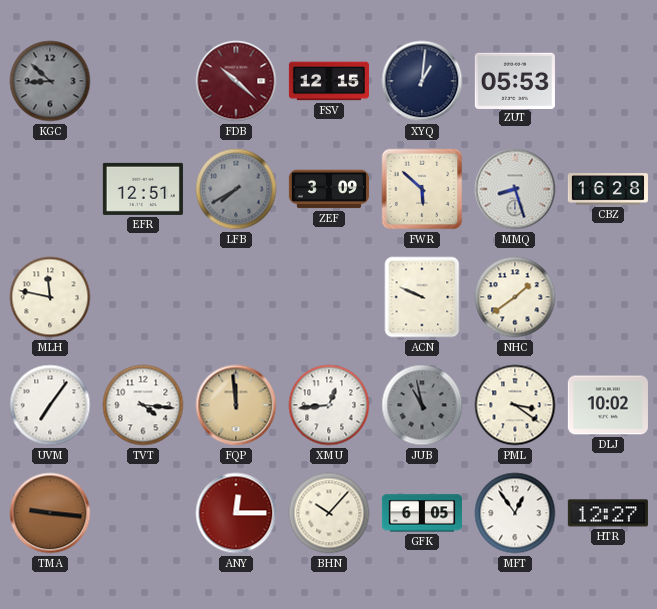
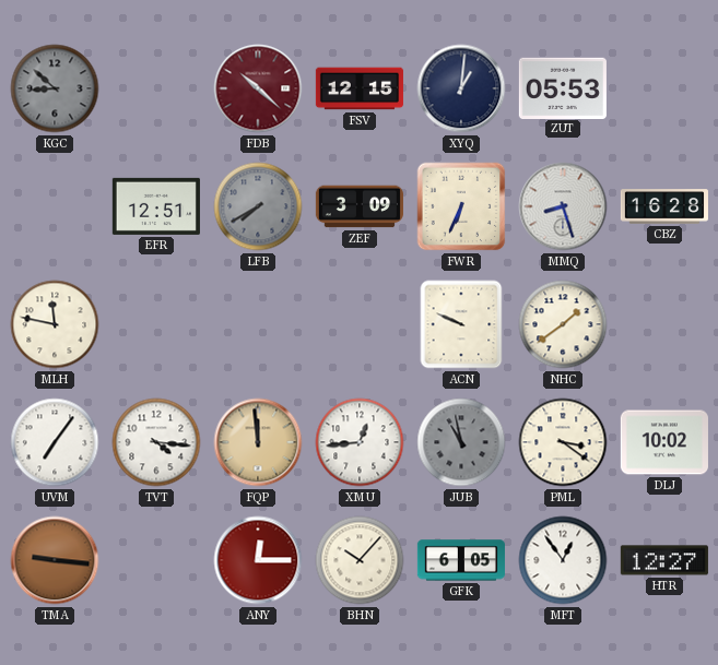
FWR: 5:52 -> 6:34
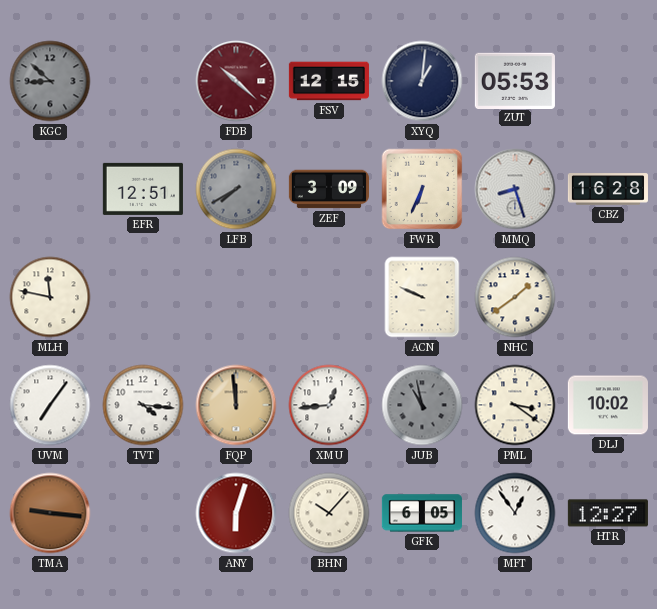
ANY: 12:15 -> 6:03
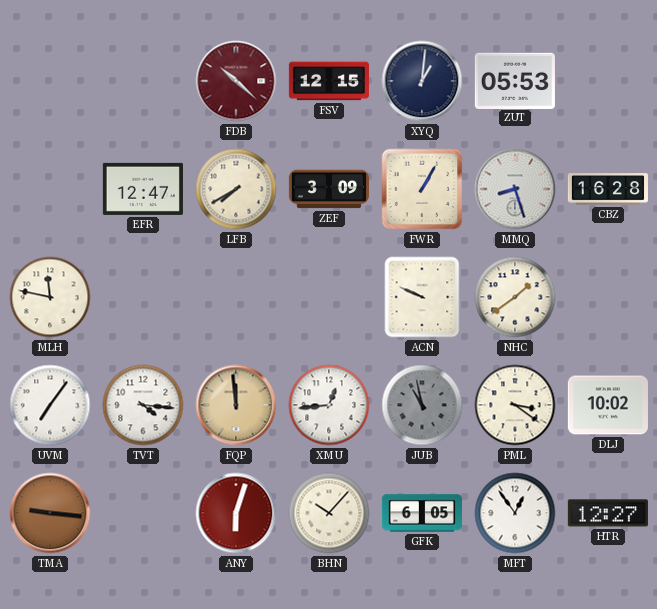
KGC: 8:52 -> none
EFR: 12:51 -> 12:47
LFB dial: grey -> cream
FWR: 6:34 -> 1:05
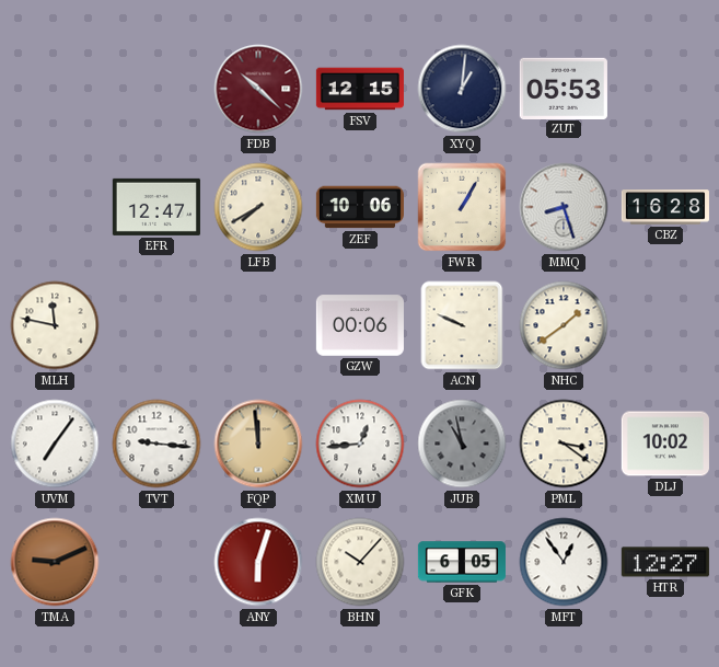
ZEF: 3:09 -> 10:06
GZW: none -> 00:06
TVT: 4:16 -> 9:16
TMA: 9:16 -> 9:11
